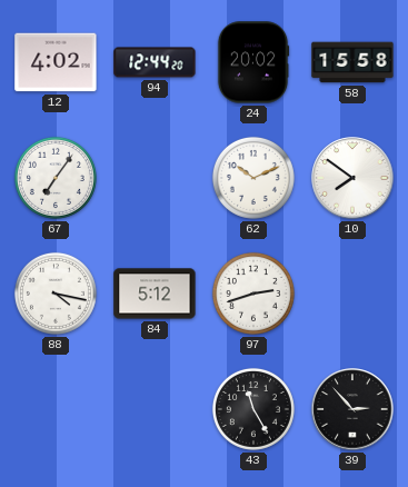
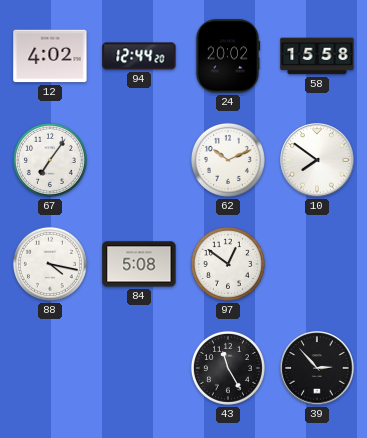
84: 5:12 -> 5:08
97: 2:42 -> 12:51
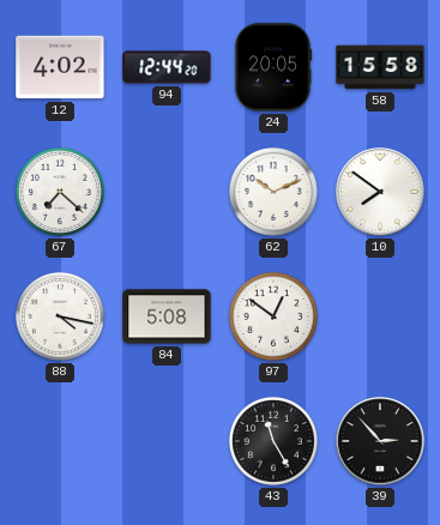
24: 20:02 -> 20:05
67: 7:06 -> 7:22
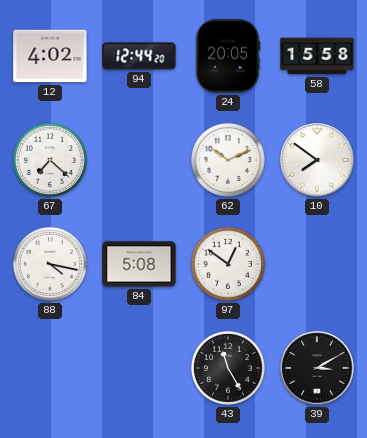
39: 2:53 -> 3:10
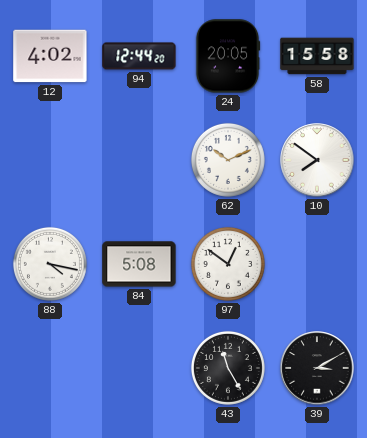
67: 7:22 -> none
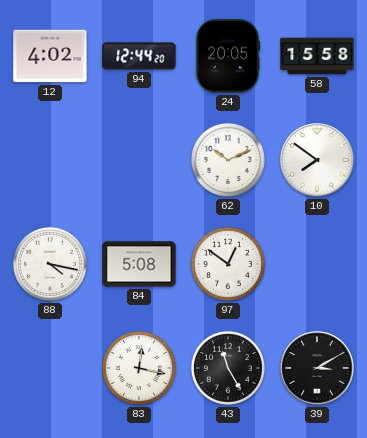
83: none -> 12:17
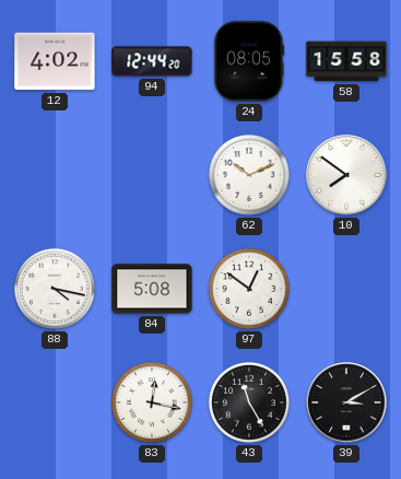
24: 20:05 -> 08:05
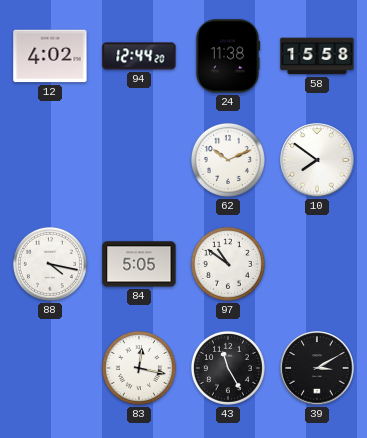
24: 08:05 -> 11:38
84: 5:08 -> 5:05
97: 12:51 -> 10:51
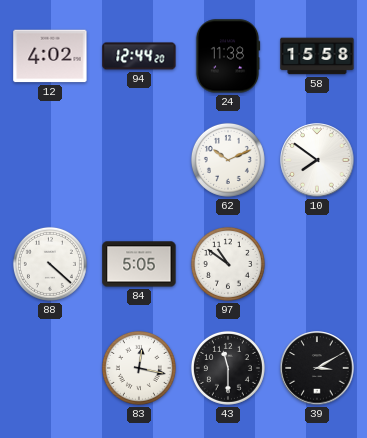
88: 4:17 -> 4:22
43: 11:25 -> 11:30
